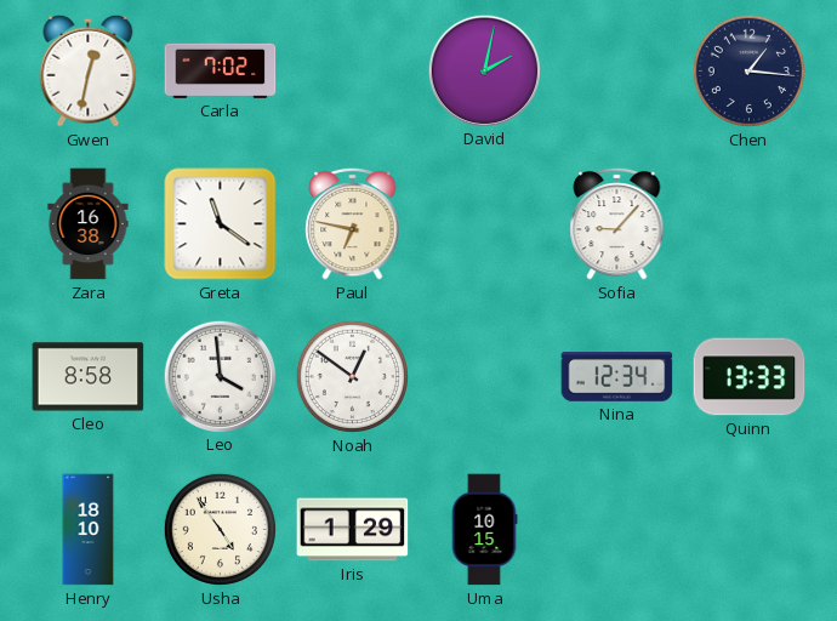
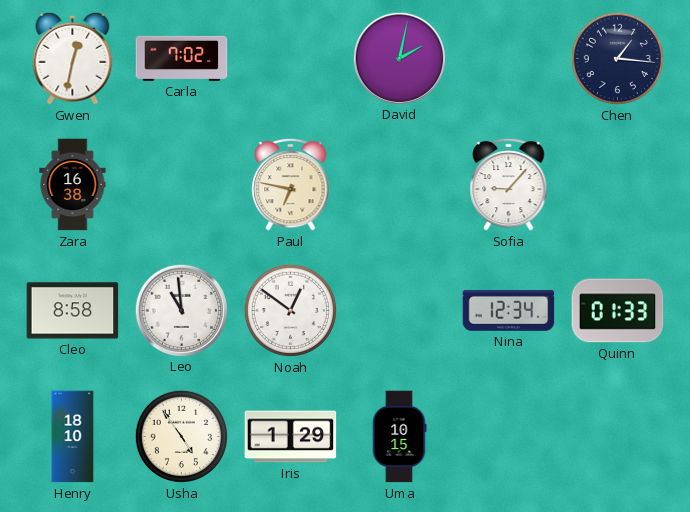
Greta: 11:21 -> none
Leo: 3:59 -> 10:59
Quinn: 13:33 -> 01:33
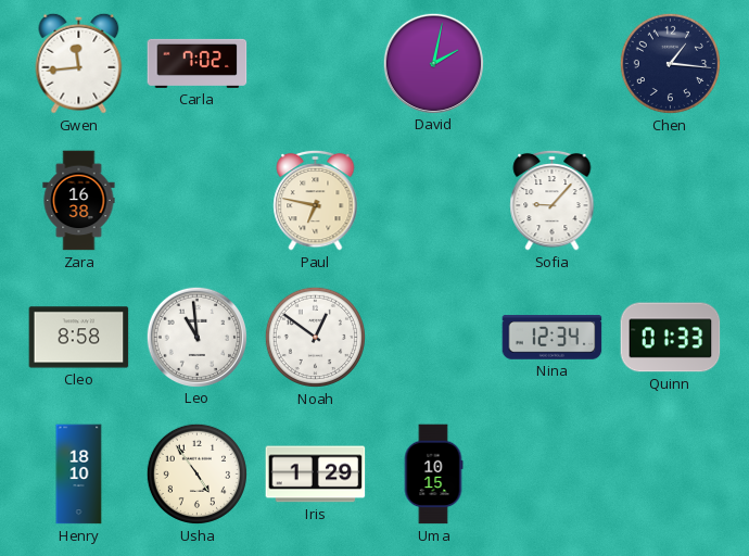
Gwen: 12:32 -> 11:44
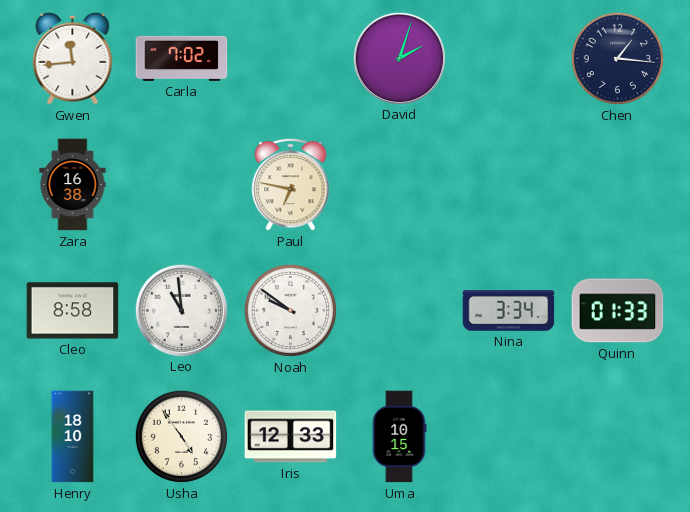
David: 2:02 -> 2:03
Sofia: 9:07 -> none
Noah: 12:51 -> 9:51
Nina: 12:34 -> 3:34
Iris: 1:29 -> 12:33
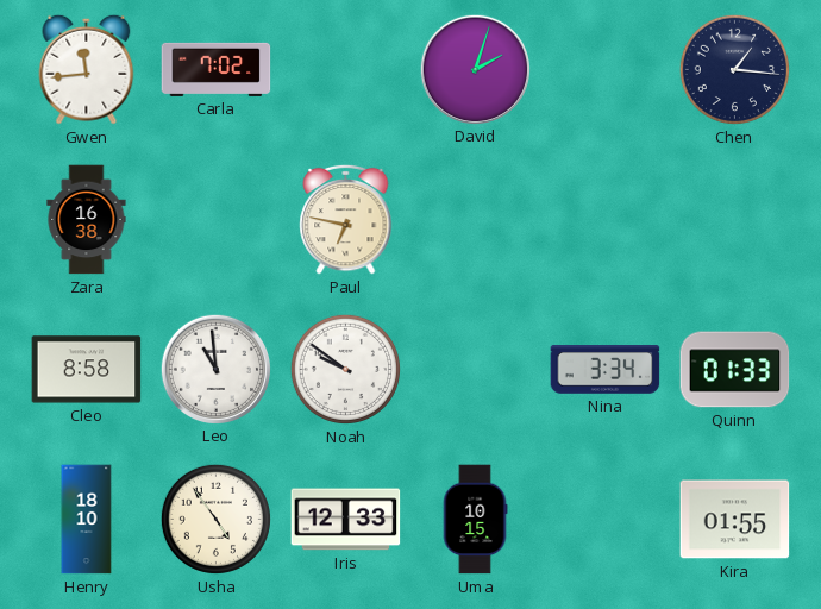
Kira: none -> 01:55
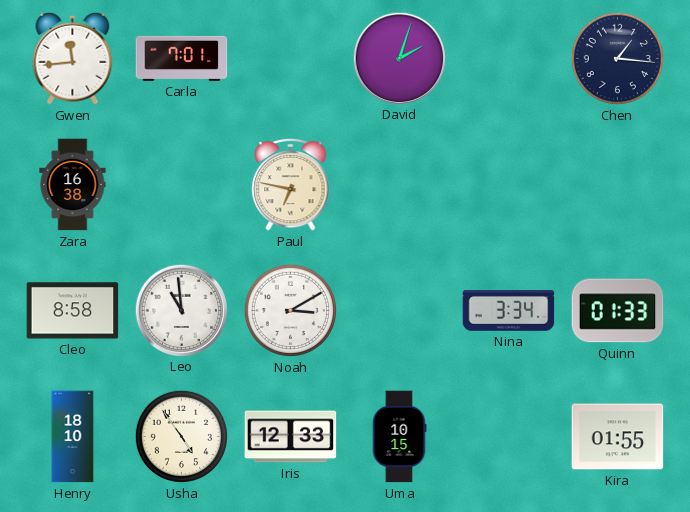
Carla: 7:02 -> 7:01
Noah: 9:51 -> 3:10
